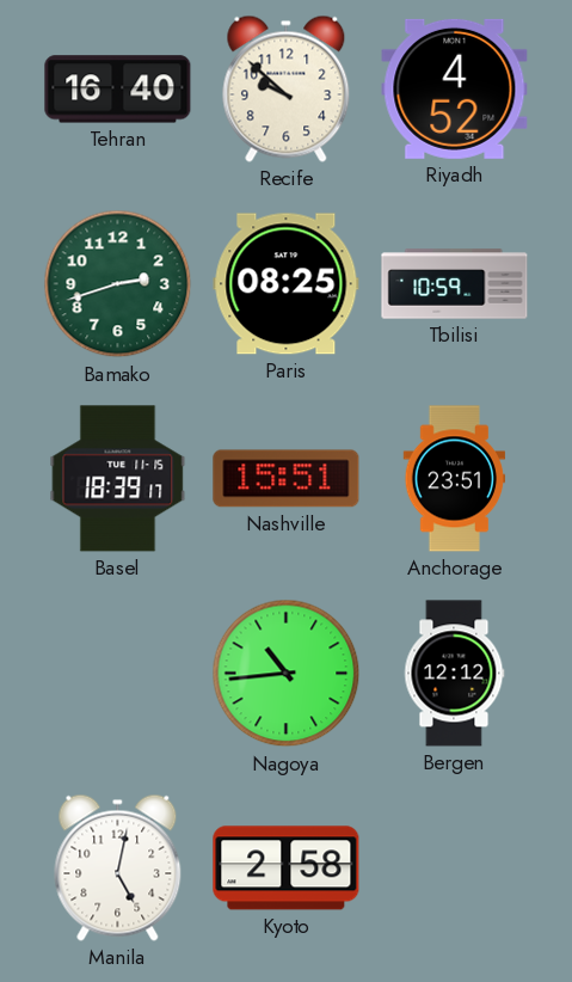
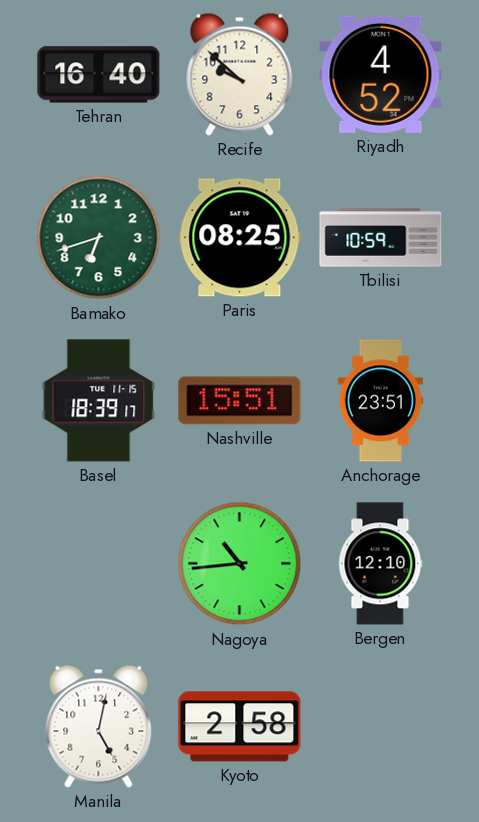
Bamako: 2:42 -> 6:42
Bergen: 12:12 -> 12:10
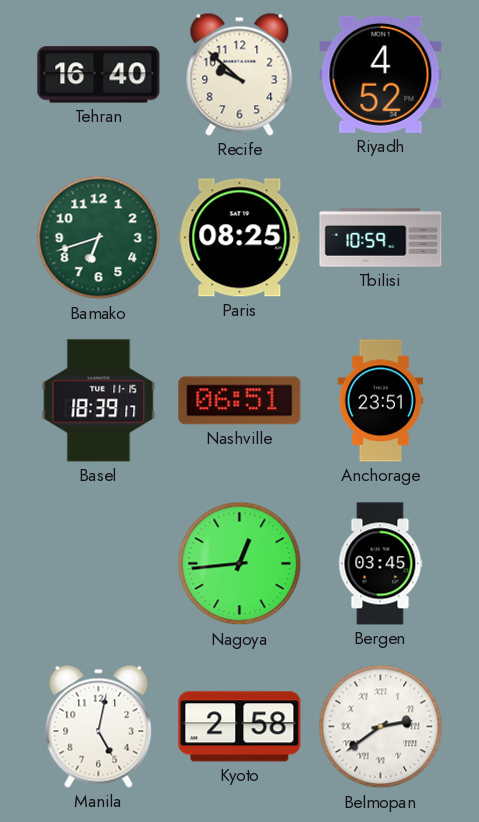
Nashville: 15:51 -> 06:51
Nagoya: 10:44 -> 12:44
Bergen: 12:10 -> 03:45
Belmopan: none -> 2:39
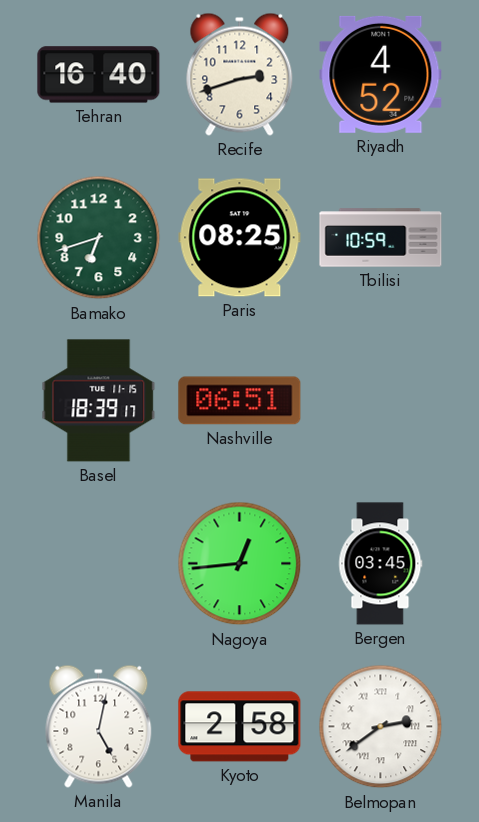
Recife: 9:52 -> 2:42
Anchorage: 23:51 -> none
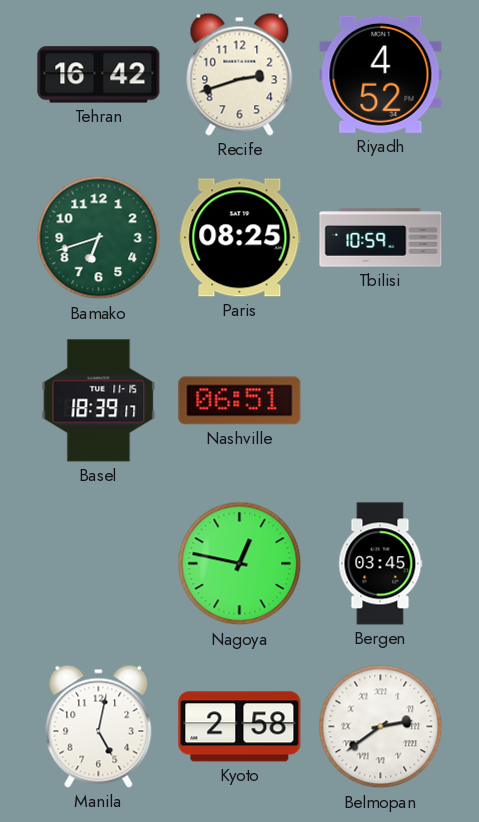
Tehran: 16:40 -> 16:42
Nagoya: 12:44 -> 12:47
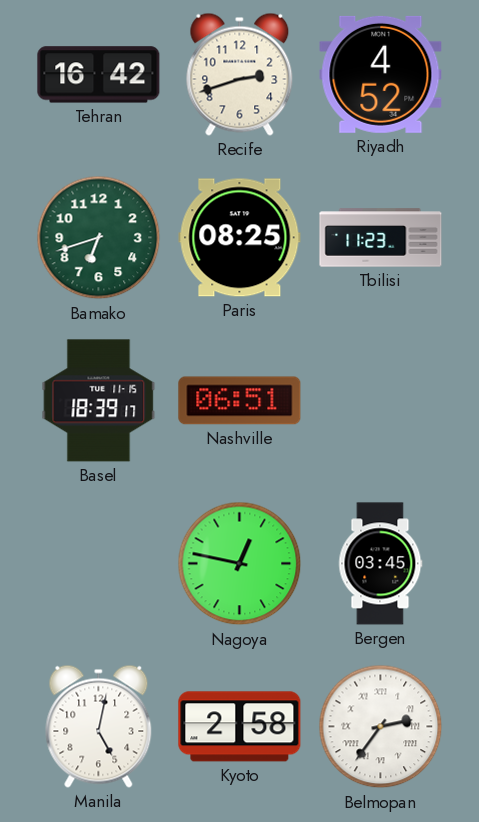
Tbilisi: 10:59 -> 11:23
Belmopan: 2:39 -> 2:36
